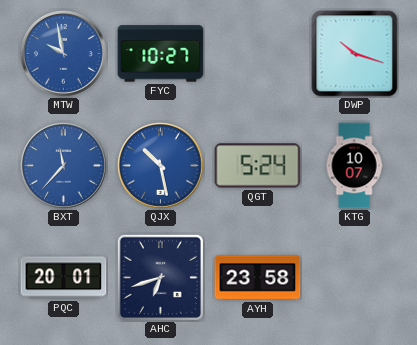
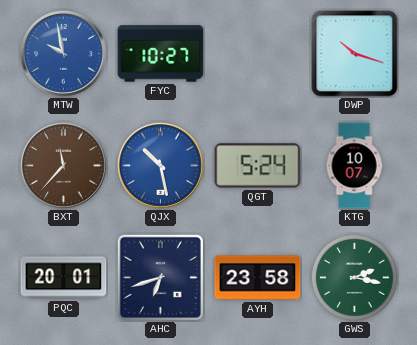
BXT dial: blue -> brown
GWS: none -> 2:17
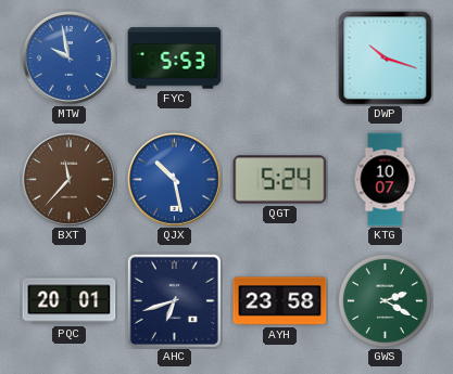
FYC: 10:27 -> 5:53
GWS: 2:17 -> 2:20
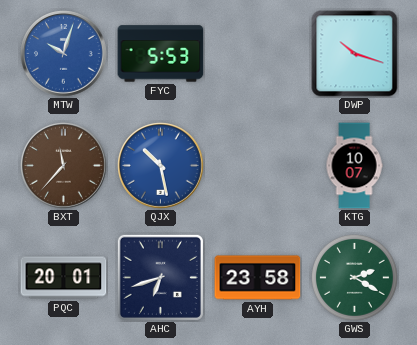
MTW: 9:58 -> 10:03
QGT: 5:24 -> none
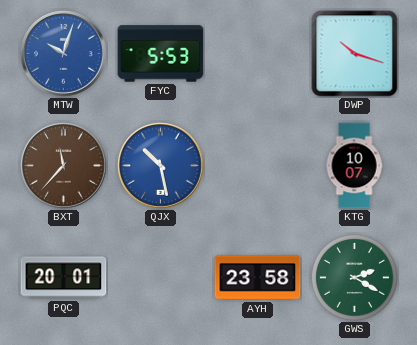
AHC: 6:42 -> none
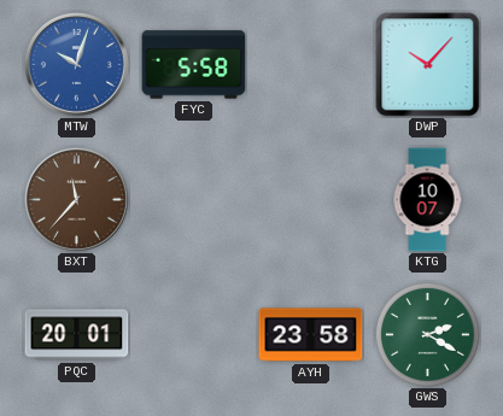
FYC: 5:53 -> 5:58
DWP: 10:18 -> 10:07
QJX: 10:28 -> none
